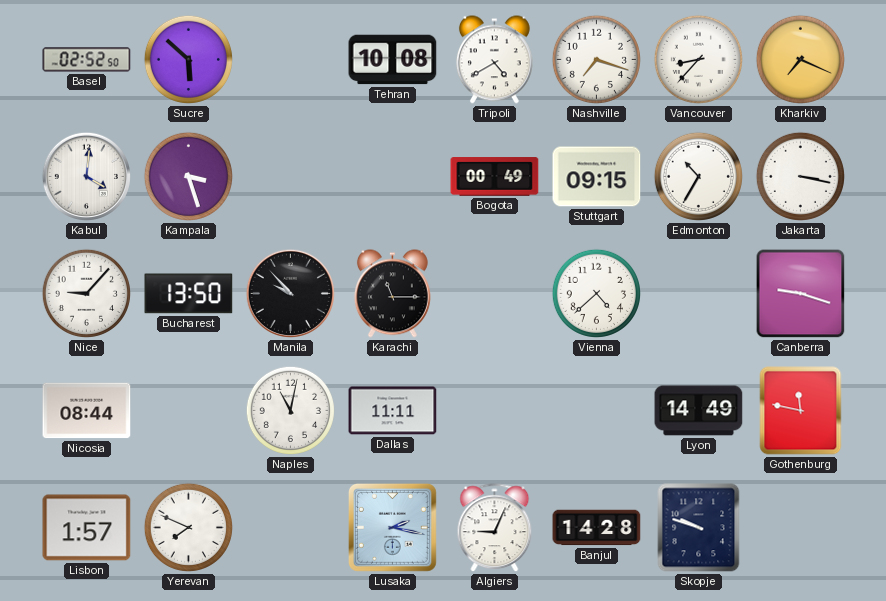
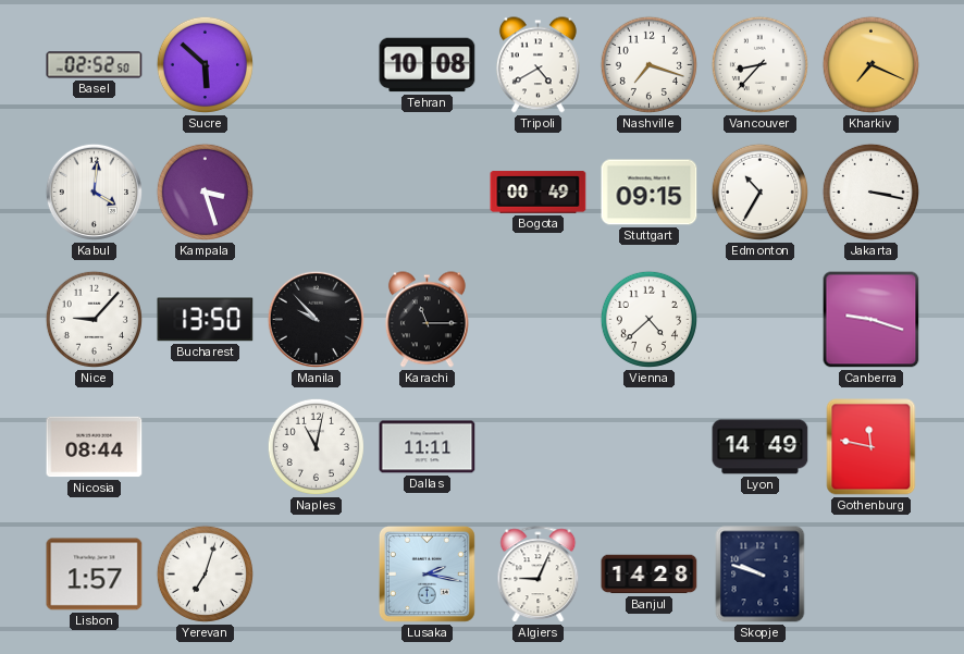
Yerevan: 7:49 -> 7:03
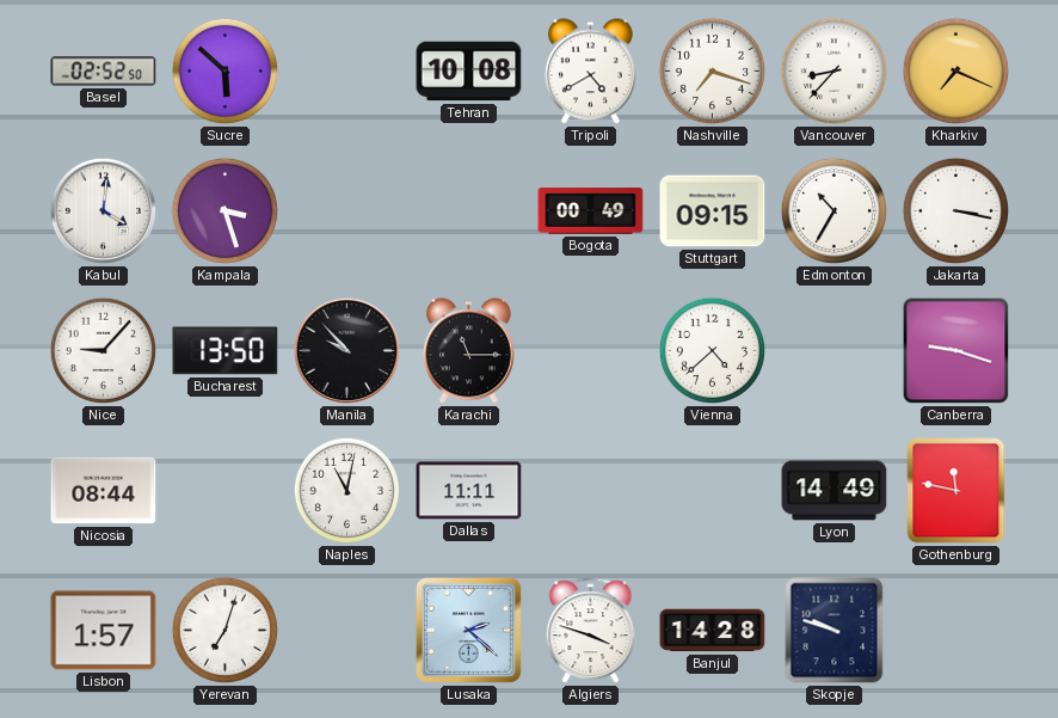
Lusaka: 2:17 -> 2:22
Algiers: 9:04 -> 3:48
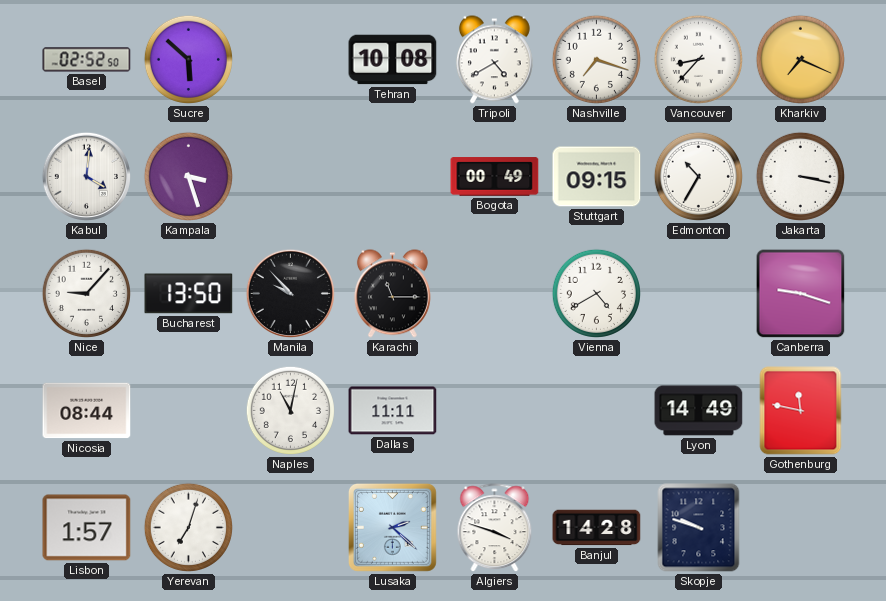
Vienna: 4:38 -> 4:40
